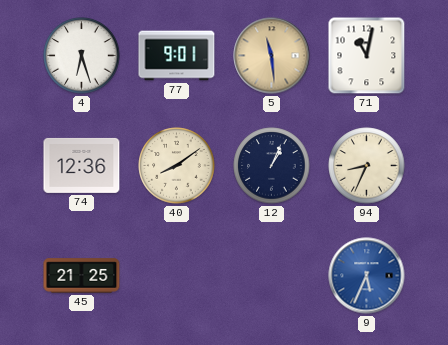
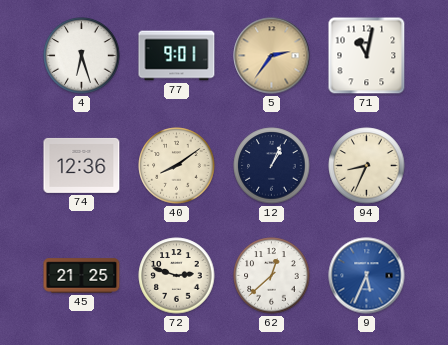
5: 11:29 -> 2:36
72: none -> 2:48
62: none -> 12:38
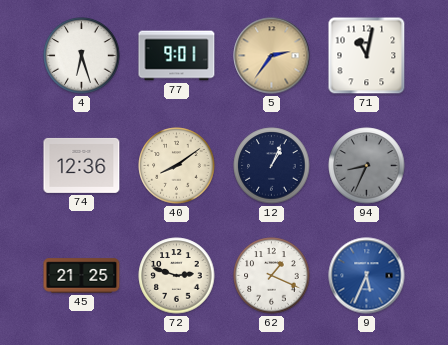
94 dial: cream -> grey
62: 12:38 -> 1:19
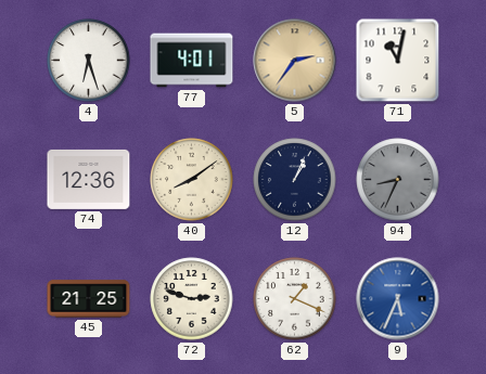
77: 9:01 -> 4:01
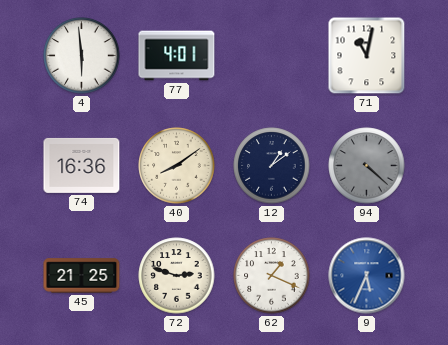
4: 6:27 -> 5:59
5: 2:36 -> none
74: 12:36 -> 16:36
12: 1:04 -> 1:09
94: 8:34 -> 4:22
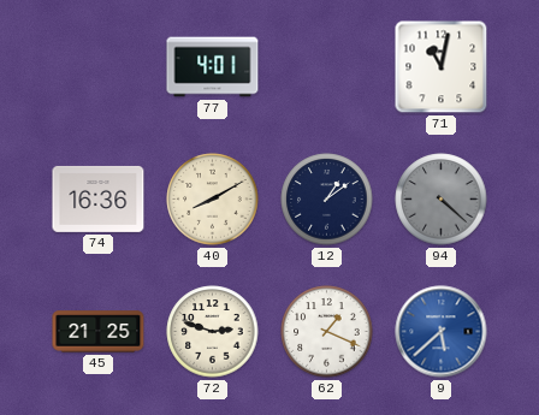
4: 5:59 -> none
40: 8:09 -> 8:10
9: 5:34 -> 5:38
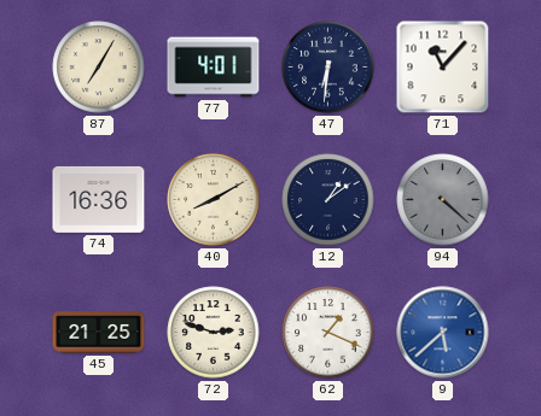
87: none -> 7:05
47: none -> 6:31
71: 11:02 -> 11:07
